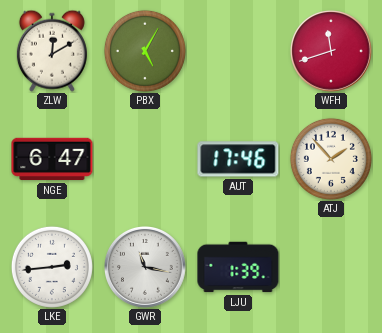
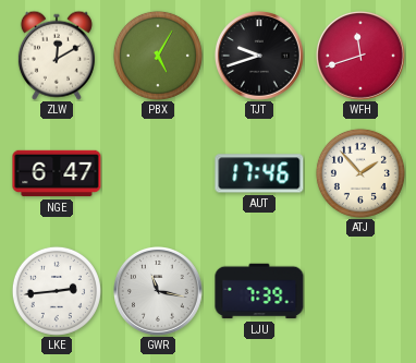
TJT: none -> 9:42
LJU: 1:39 -> 7:39
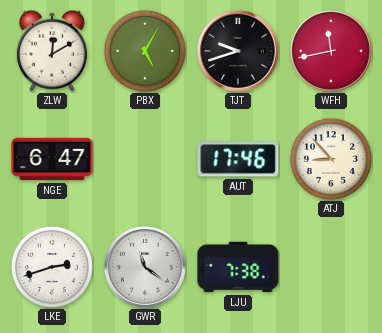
WFH: 11:42 -> 11:43
ATJ: 1:53 -> 8:53
LKE: 2:44 -> 2:42
GWR: 11:17 -> 11:21
LJU: 7:39 -> 7:38
